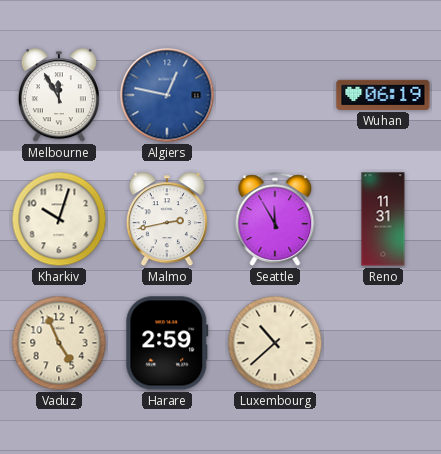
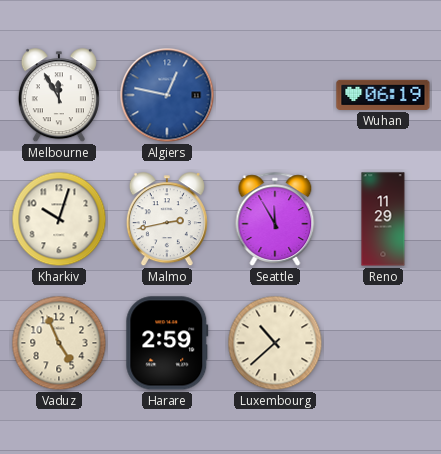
Reno: 11:31 -> 11:29
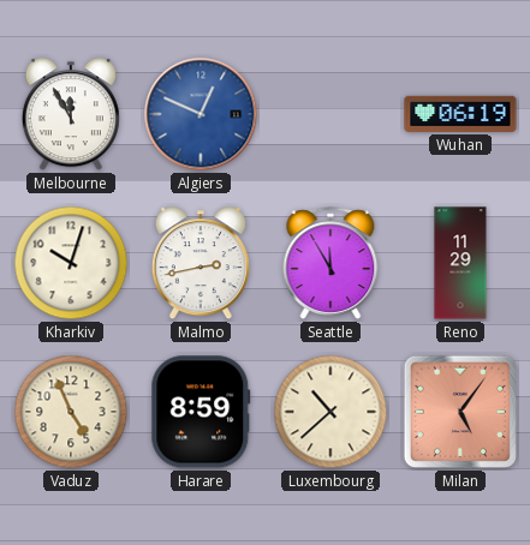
Algiers: 12:47 -> 12:49
Harare: 2:59 -> 8:59
Milan: none -> 5:06
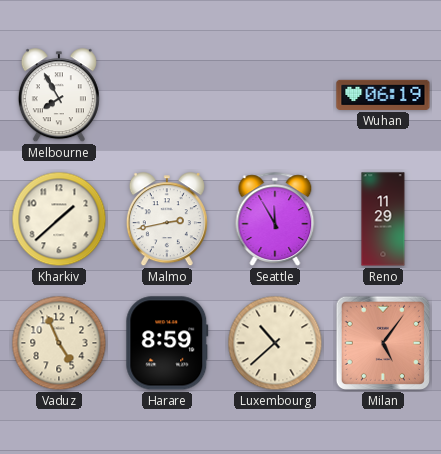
Melbourne: 11:55 -> 7:55
Algiers: 12:49 -> none
Kharkiv: 10:03 -> 1:38
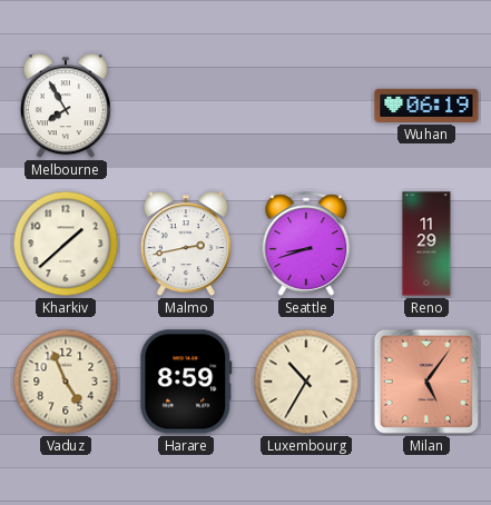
Seattle: 11:55 -> 8:42
Luxembourg: 10:38 -> 10:35
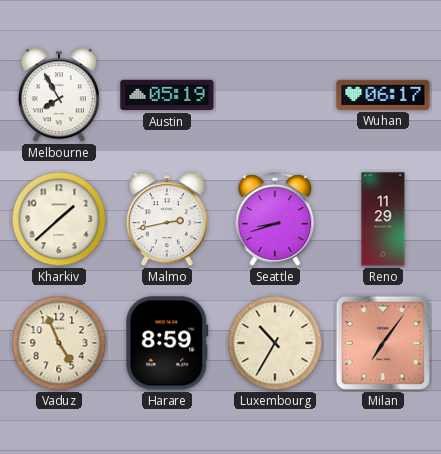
Austin: none -> 05:19
Wuhan: 06:19 -> 06:17
Milan: 5:06 -> 7:06
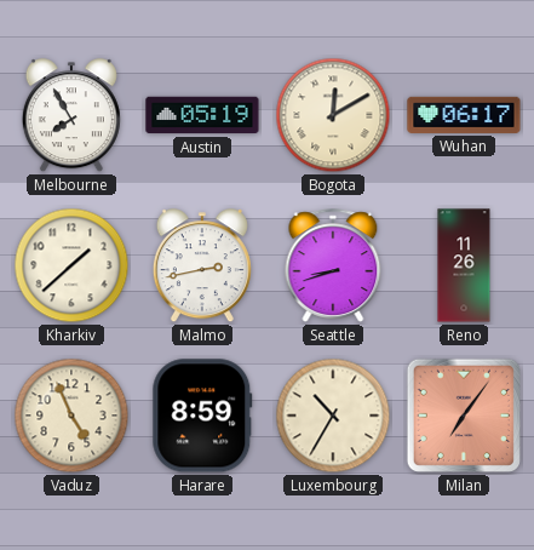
Bogota: none -> 12:10
Reno: 11:29 -> 11:26
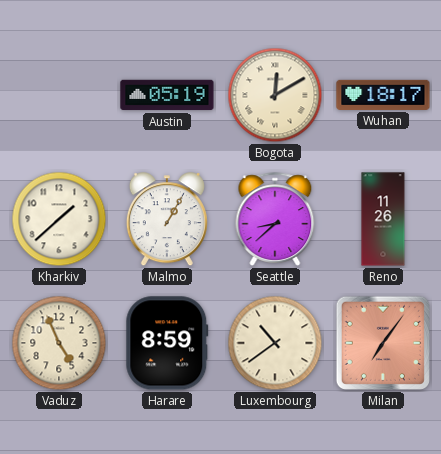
Melbourne: 7:55 -> none
Wuhan: 06:17 -> 18:17
Malmo: 2:43 -> 1:05
Seattle: 8:42 -> 8:38
Luxembourg: 10:35 -> 10:39
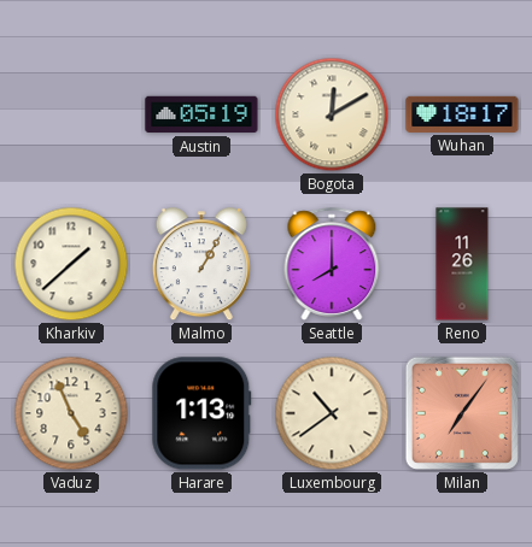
Seattle: 8:38 -> 8:00
Harare: 8:59 -> 1:13
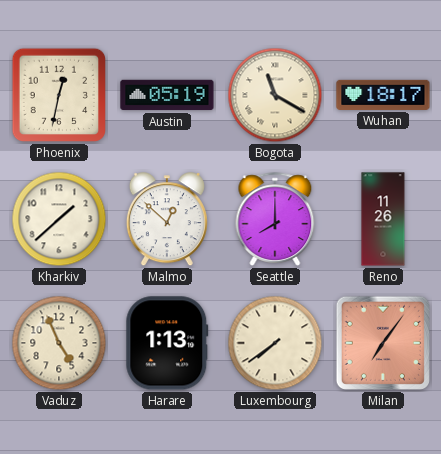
Phoenix: none -> 12:32
Bogota: 12:10 -> 11:20
Malmo: 1:05 -> 12:52
Luxembourg: 10:39 -> 7:39
